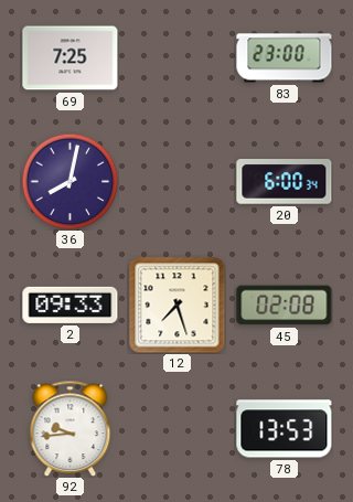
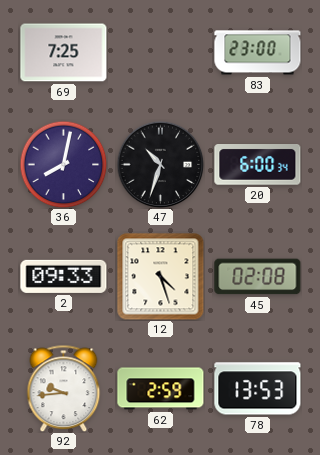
47: none -> 10:33
12: 7:27 -> 4:27
62: none -> 2:59
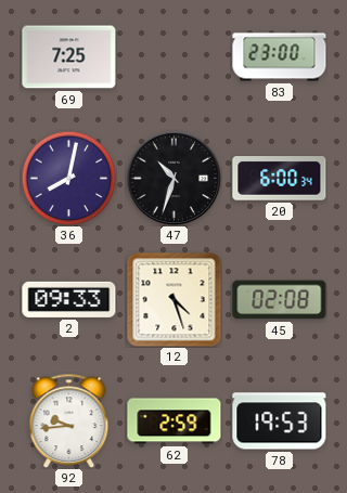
78: 13:53 -> 19:53
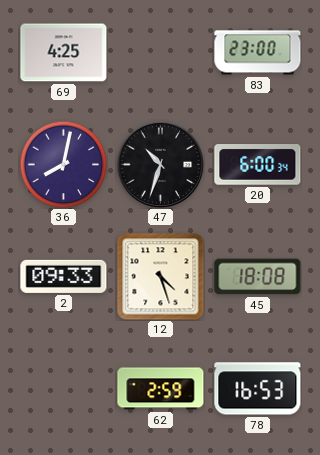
69: 7:25 -> 4:25
45: 02:08 -> 18:08
92: 9:44 -> none
78: 19:53 -> 16:53
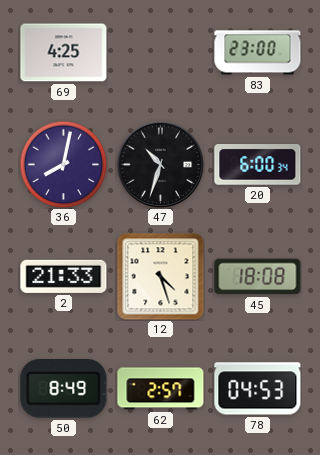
2: 09:33 -> 21:33
50: none -> 8:49
62: 2:59 -> 2:57
78: 16:53 -> 04:53
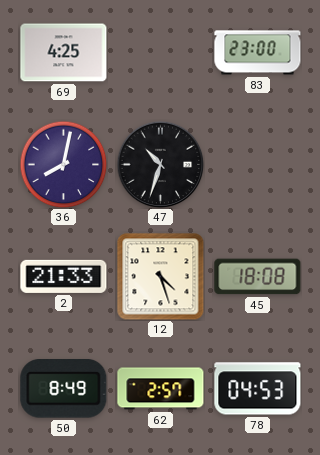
20: 6:00 -> none
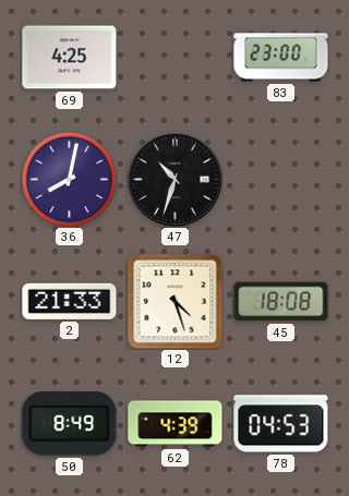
62: 2:57 -> 4:39
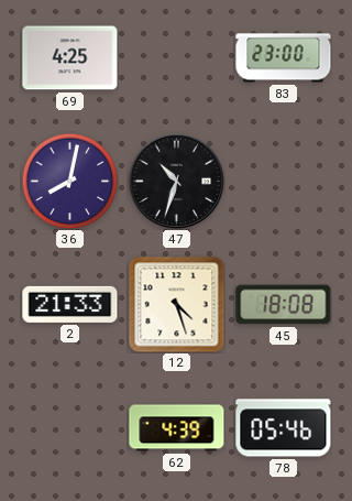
50: 8:49 -> none
78: 04:53 -> 05:46
